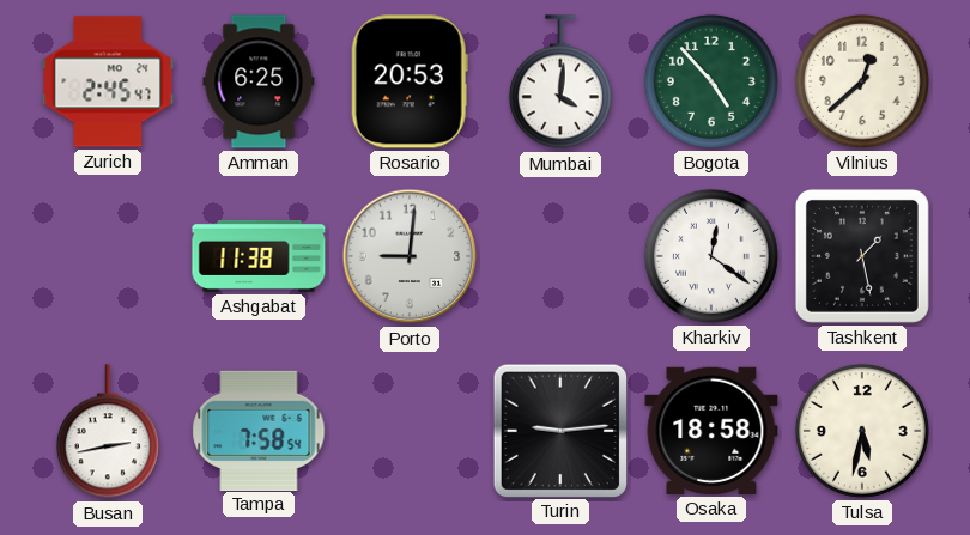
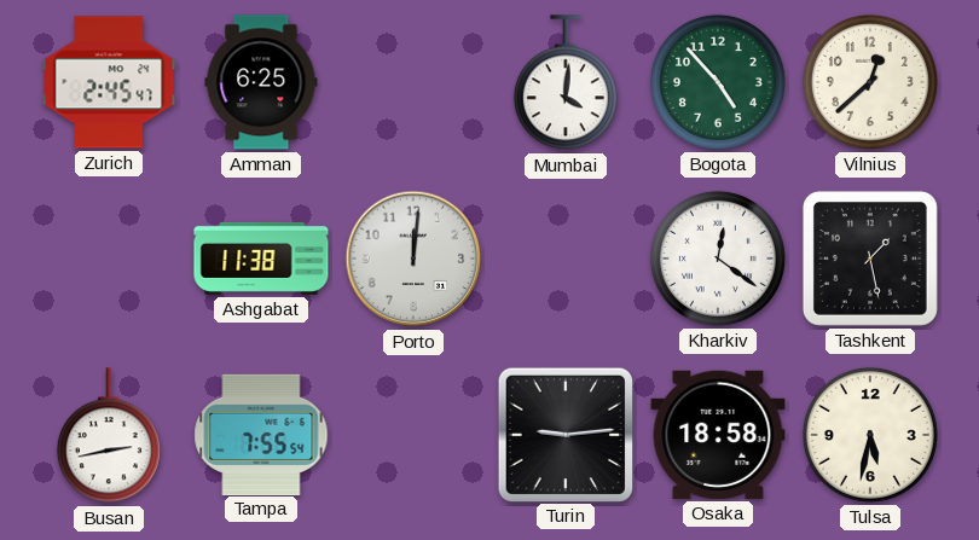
Rosario: 20:53 -> none
Porto: 9:01 -> 12:01
Tampa: 7:58 -> 7:55
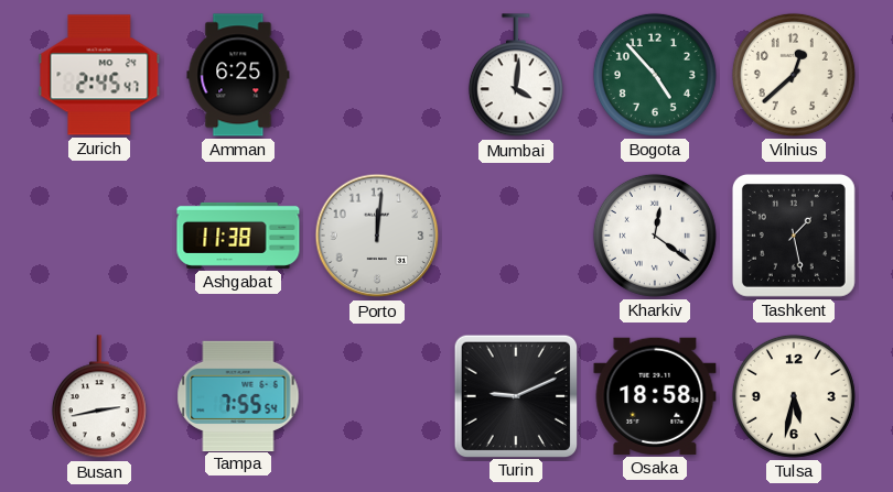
Turin: 9:14 -> 9:11
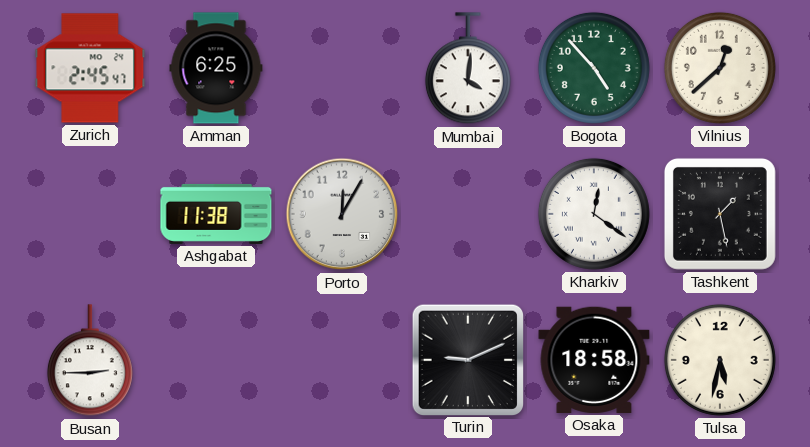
Porto: 12:01 -> 12:05
Busan: 2:43 -> 2:45
Tampa: 7:55 -> none
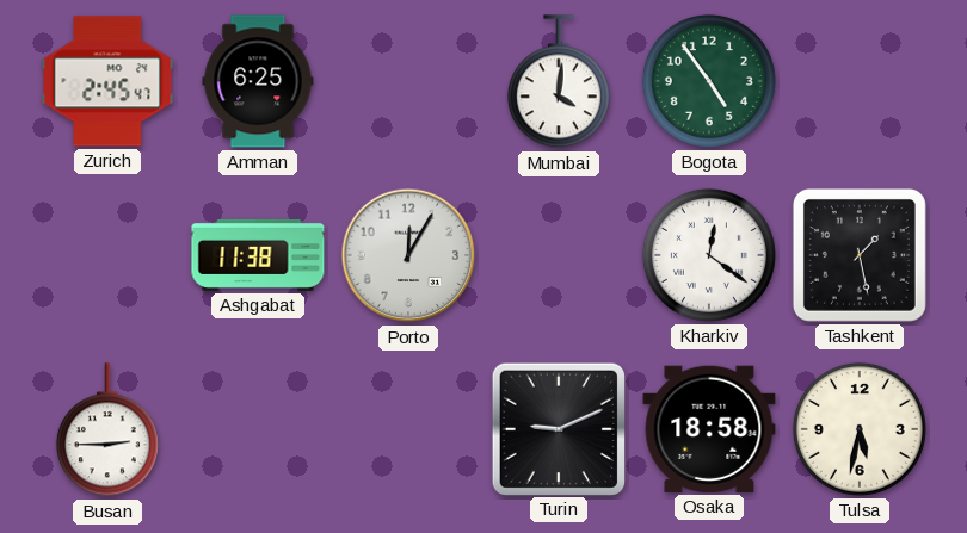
Bogota: 4:53 -> 4:54
Vilnius: 12:38 -> none
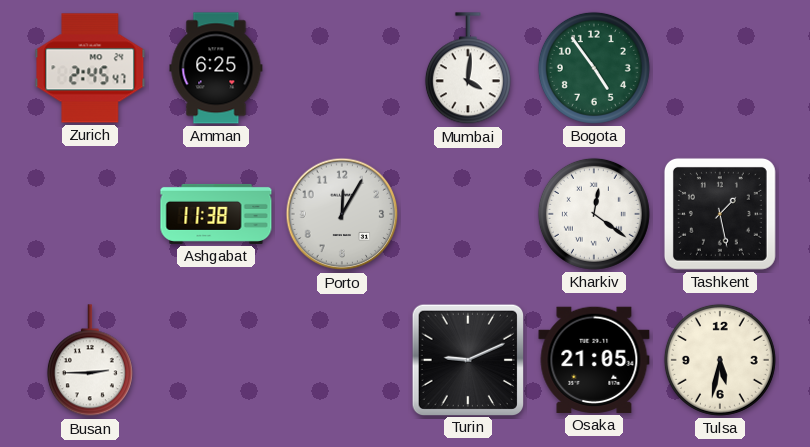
Osaka: 18:58 -> 21:05
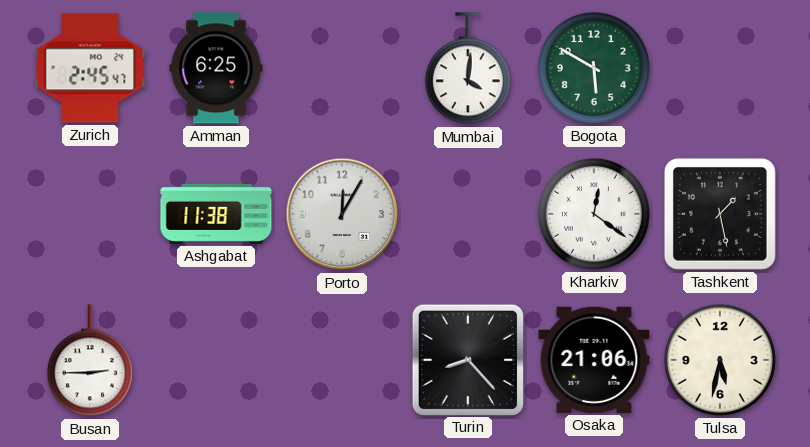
Bogota: 4:54 -> 5:50
Turin: 9:11 -> 8:23
Osaka: 21:05 -> 21:06
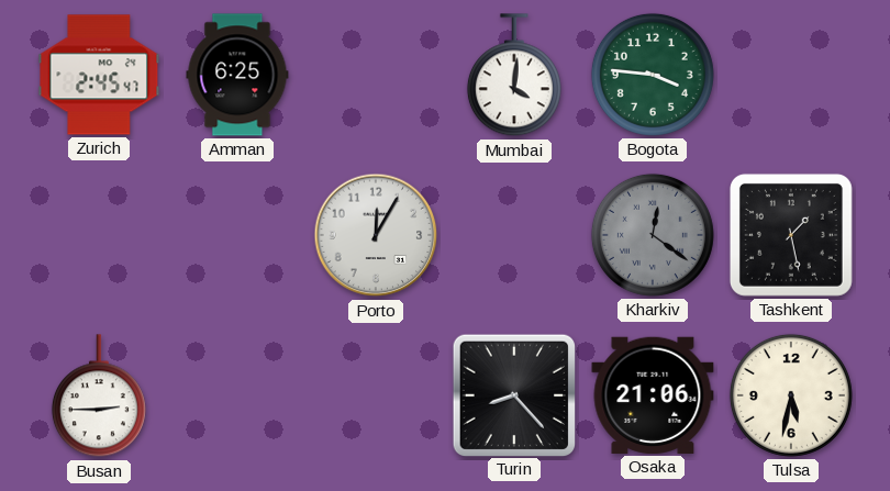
Bogota: 5:50 -> 3:46
Ashgabat: 11:38 -> none
Kharkiv dial: white -> grey
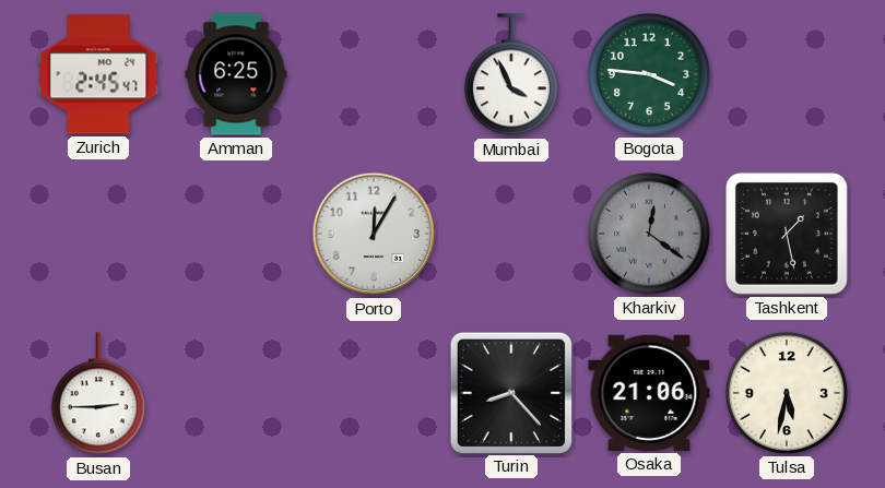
Mumbai: 4:01 -> 3:56
